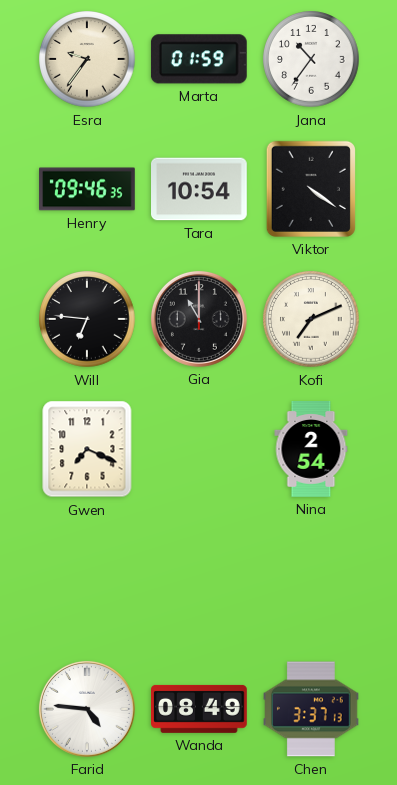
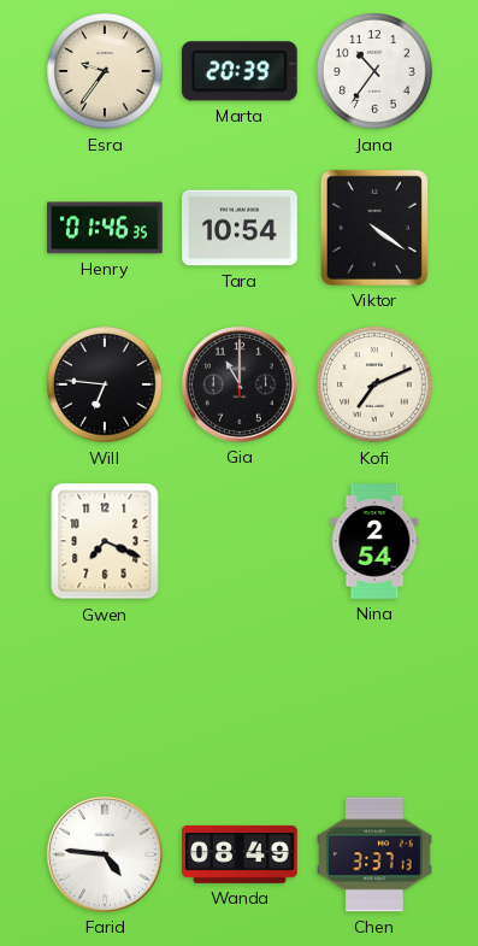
Marta: 01:59 -> 20:39
Henry: 09:46 -> 01:46
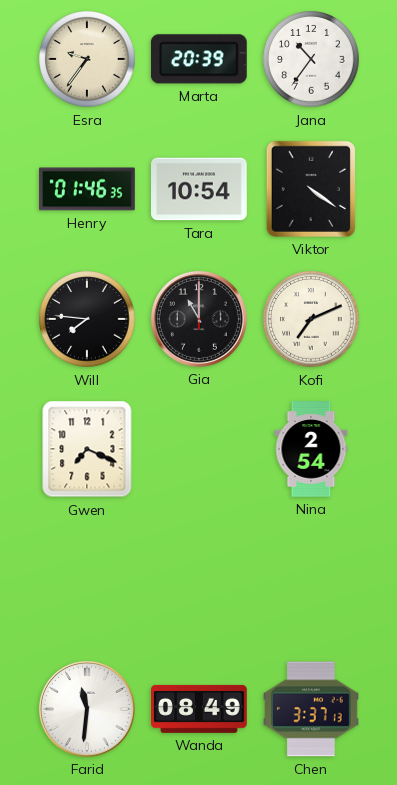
Will: 6:46 -> 7:46
Farid: 4:46 -> 11:31
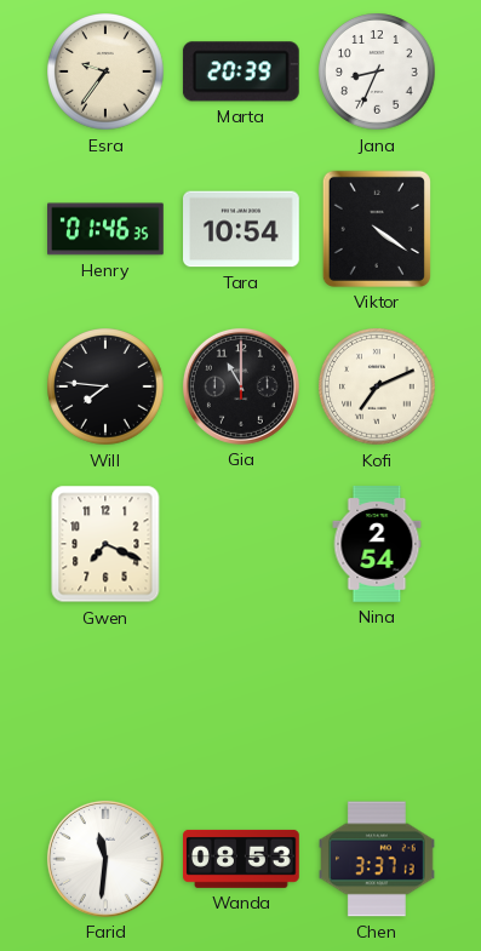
Jana: 10:36 -> 8:34
Wanda: 08:49 -> 08:53
